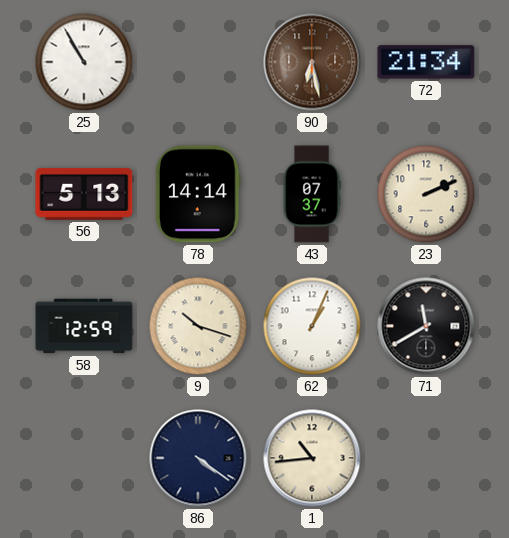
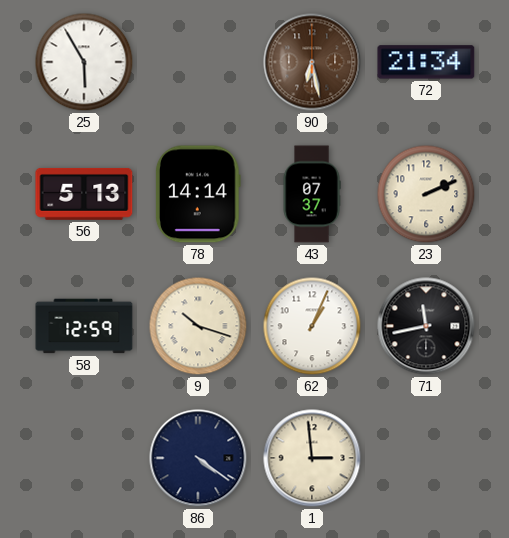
25: 10:55 -> 5:55
71: 11:40 -> 11:43
1: 10:44 -> 2:59
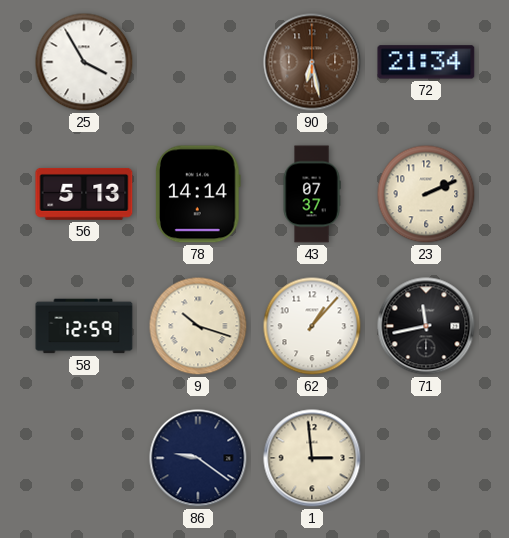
25: 5:55 -> 3:55
62: 1:04 -> 1:07
86: 4:21 -> 9:21
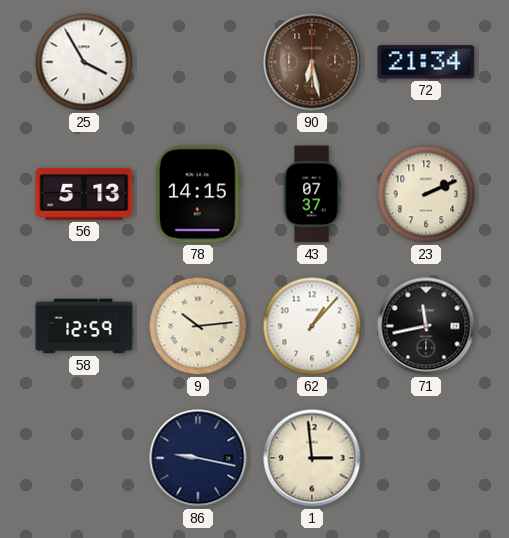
78: 14:14 -> 14:15
9: 10:18 -> 10:14
86: 9:21 -> 9:17
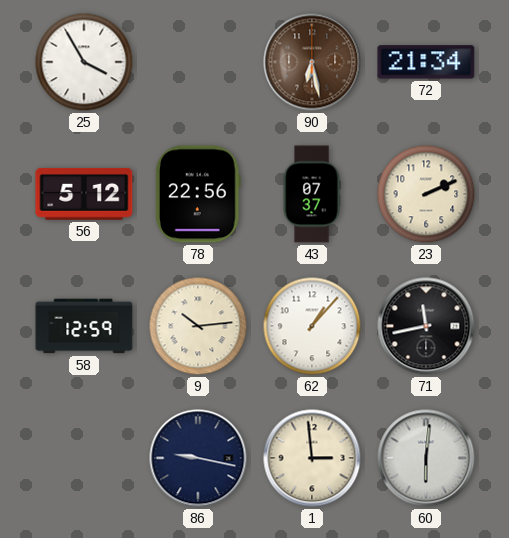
56: 5:13 -> 5:12
78: 14:15 -> 22:56
60: none -> 6:01
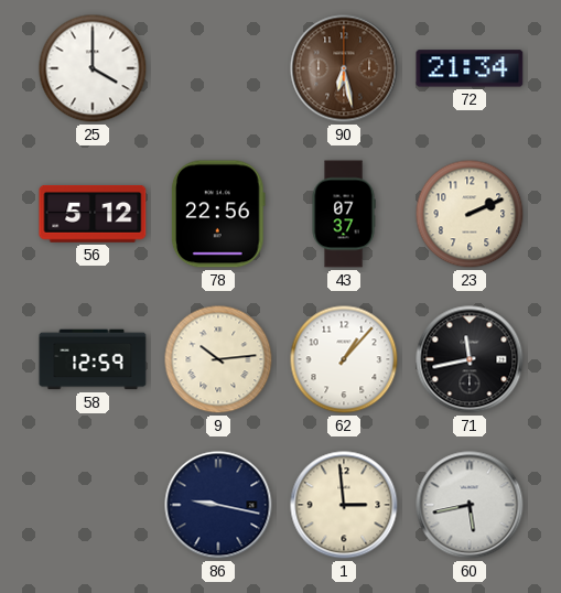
25: 3:55 -> 4:00
60: 6:01 -> 5:43
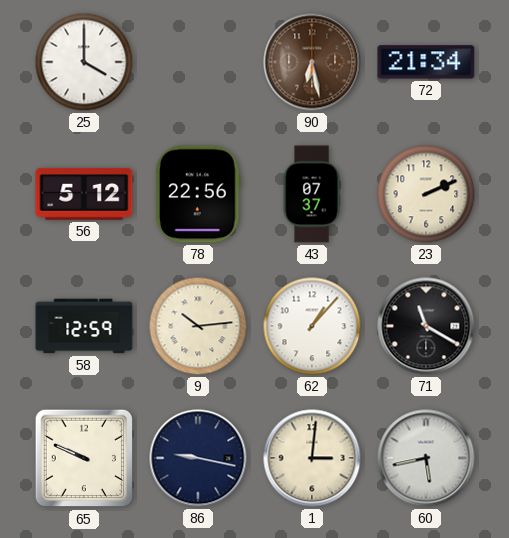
71: 11:43 -> 11:20
65: none -> 9:49
1: 2:59 -> 3:01
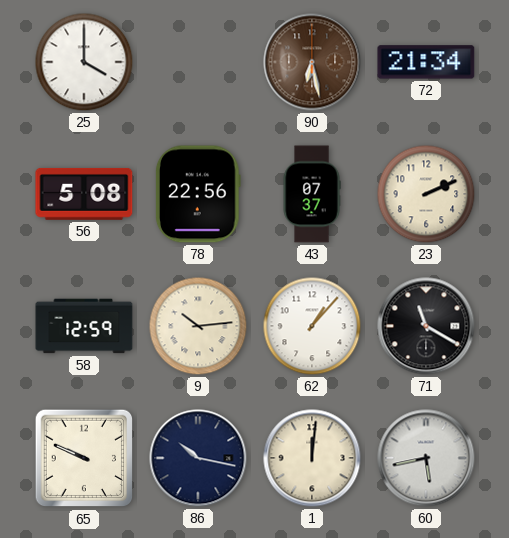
56: 5:12 -> 5:08
86: 9:17 -> 10:17
1: 3:01 -> 12:01
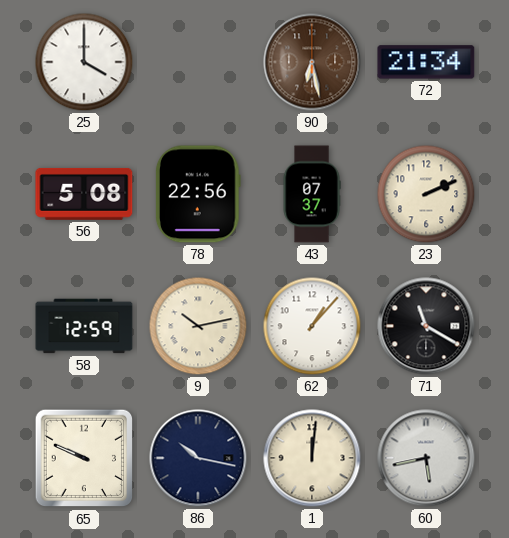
9: 10:14 -> 10:13
